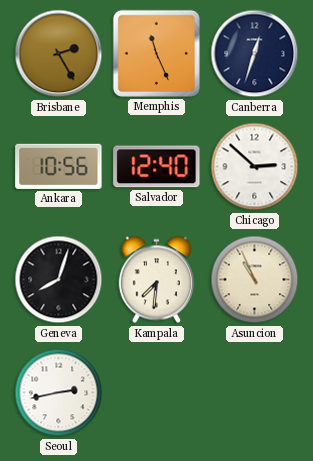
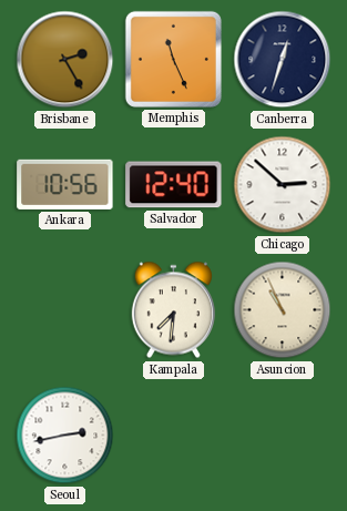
Geneva: 8:03 -> none
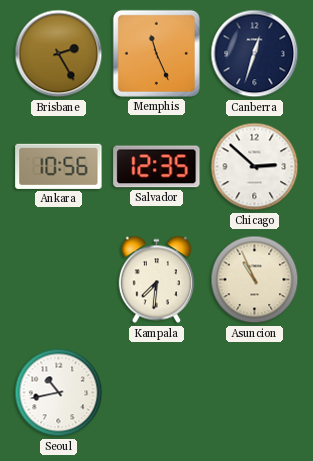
Salvador: 12:40 -> 12:35
Seoul: 2:43 -> 10:43
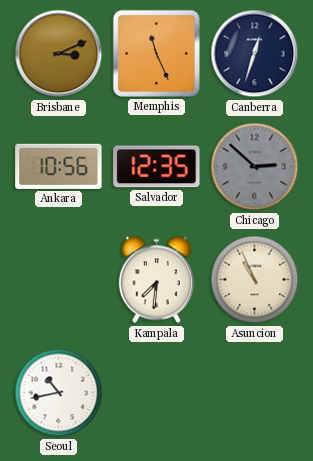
Brisbane: 2:25 -> 3:11
Chicago dial: white -> grey
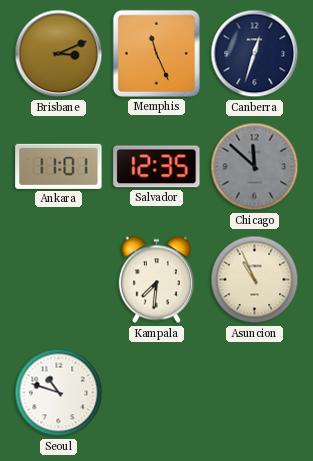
Ankara: 10:56 -> 11:01
Chicago: 2:52 -> 11:52
Seoul: 10:43 -> 10:48
